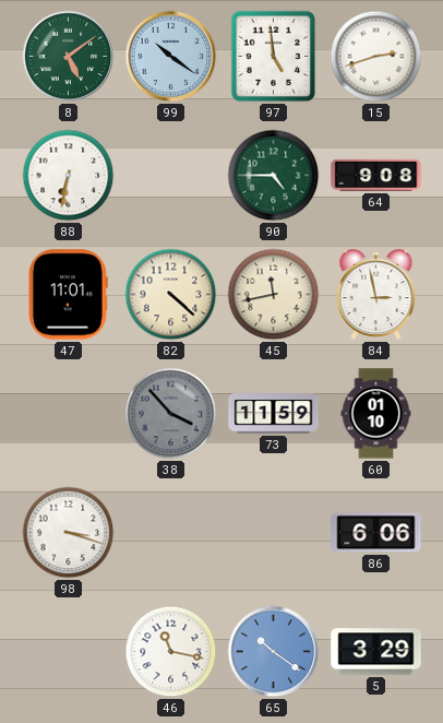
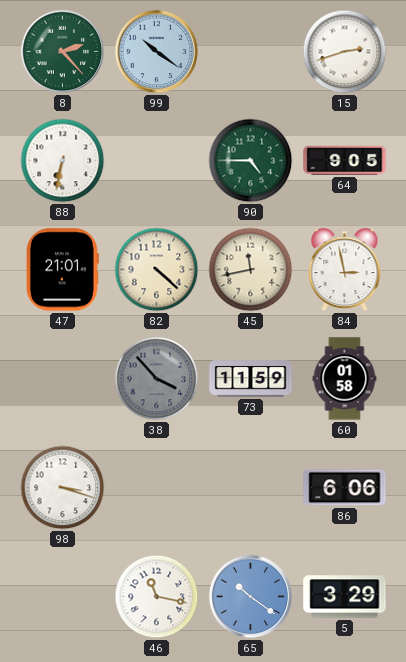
8: 5:09 -> 2:23
97: 4:59 -> none
64: 9:08 -> 9:05
47: 11:01 -> 21:01
60: 01:10 -> 01:58
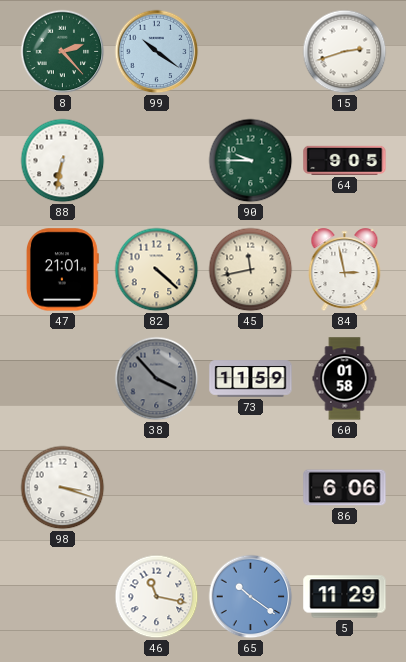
90: 4:45 -> 9:45
5: 3:29 -> 11:29
